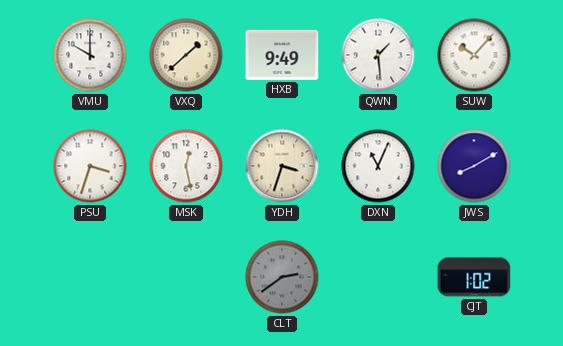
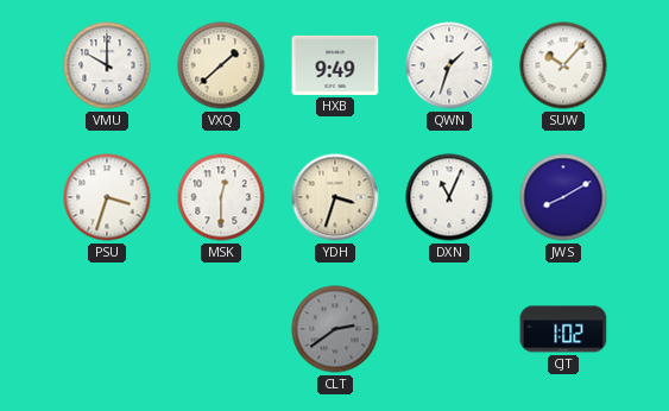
QWN: 1:29 -> 1:33
MSK: 12:28 -> 12:30
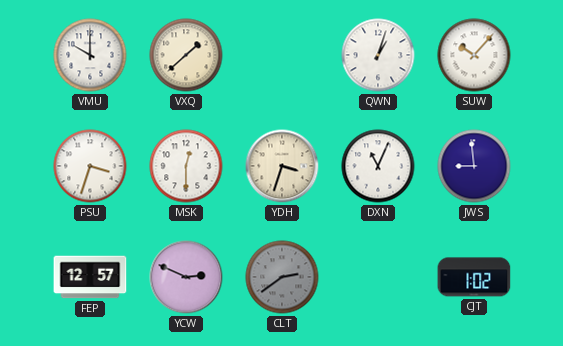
HXB: 9:49 -> none
QWN: 1:33 -> 1:03
JWS: 8:10 -> 8:59
FEP: none -> 12:57
YCW: none -> 2:49
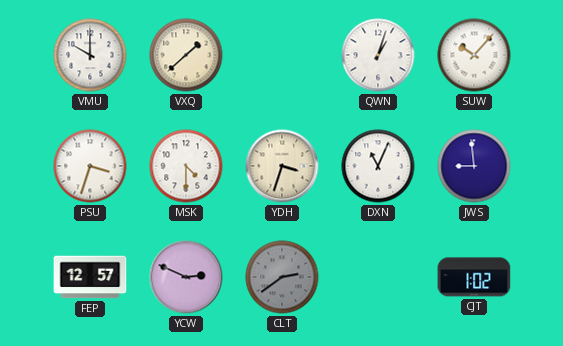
MSK: 12:30 -> 4:30
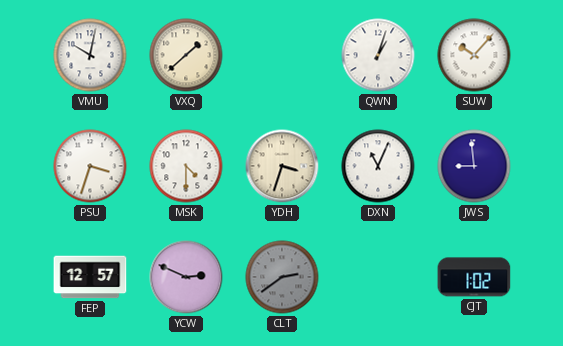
VMU: 10:00 -> 10:02
